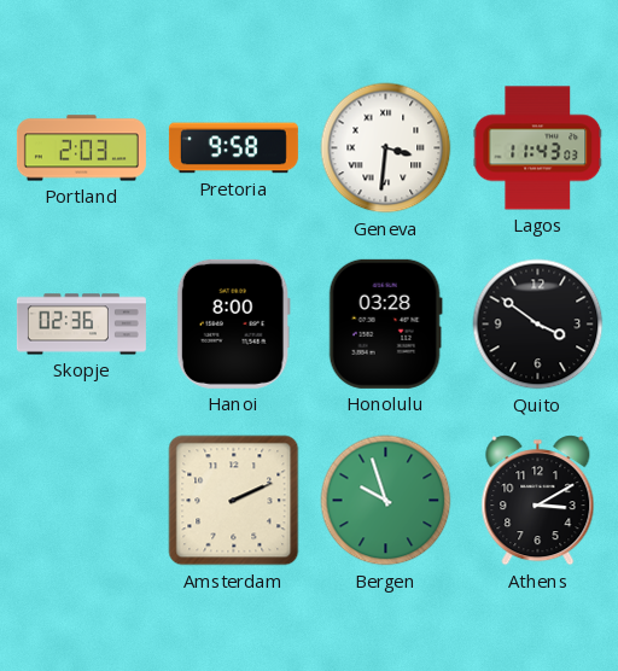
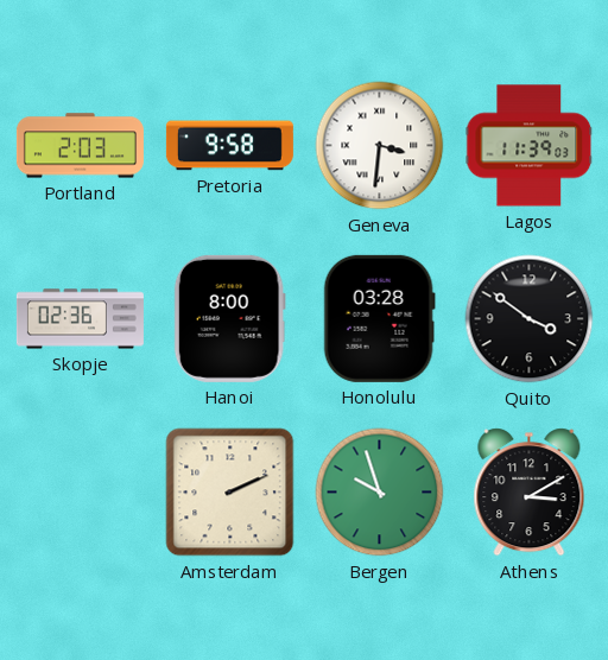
Lagos: 11:43 -> 11:39
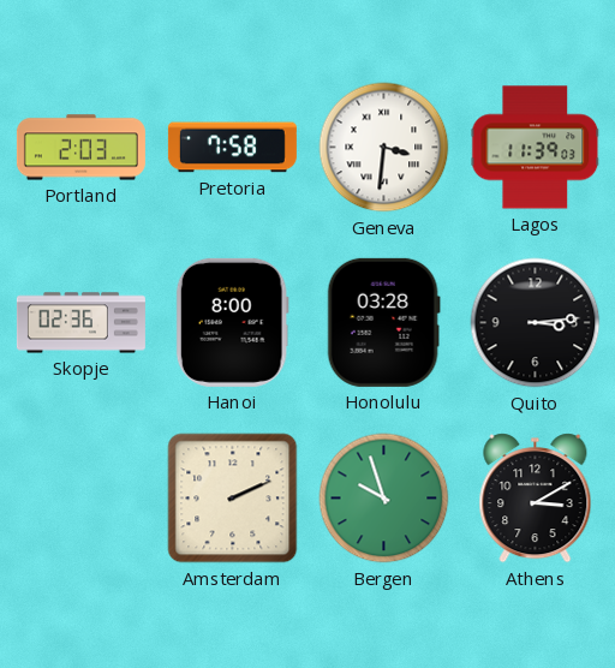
Pretoria: 9:58 -> 7:58
Quito: 3:51 -> 3:14
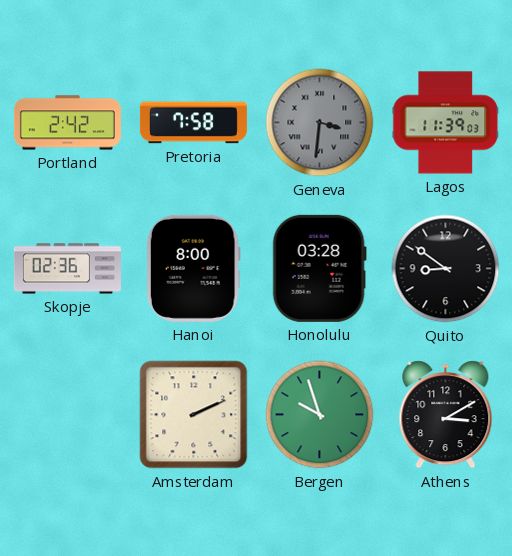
Portland: 2:03 -> 2:42
Geneva dial: white -> grey
Quito: 3:14 -> 8:51
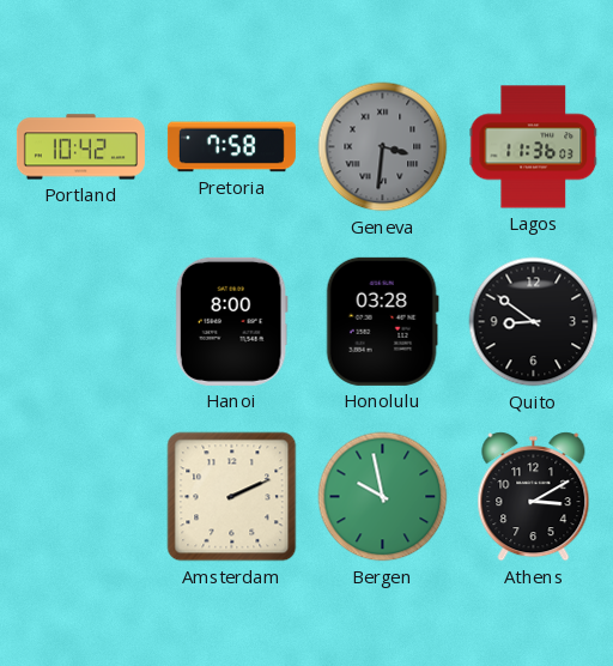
Portland: 2:42 -> 10:42
Lagos: 11:39 -> 11:36
Skopje: 02:36 -> none
Bergen: 9:57 -> 9:58
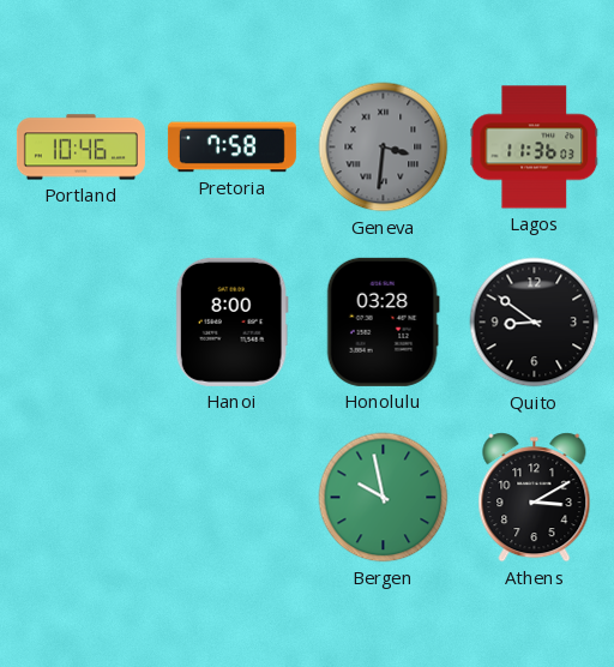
Portland: 10:42 -> 10:46
Amsterdam: 2:11 -> none
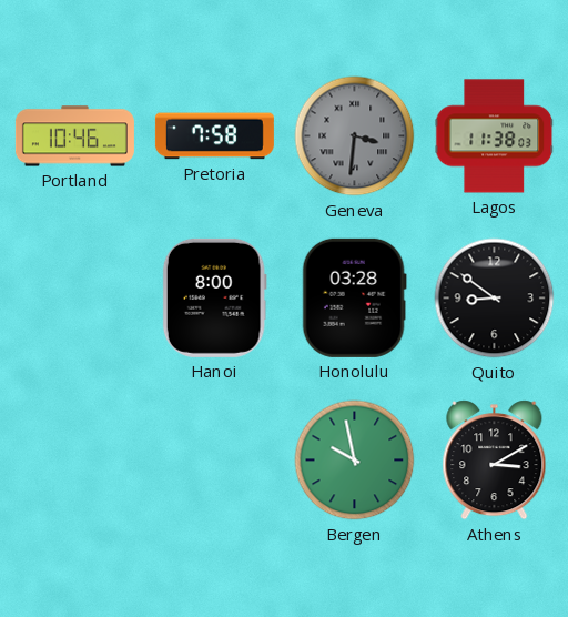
Lagos: 11:36 -> 11:38
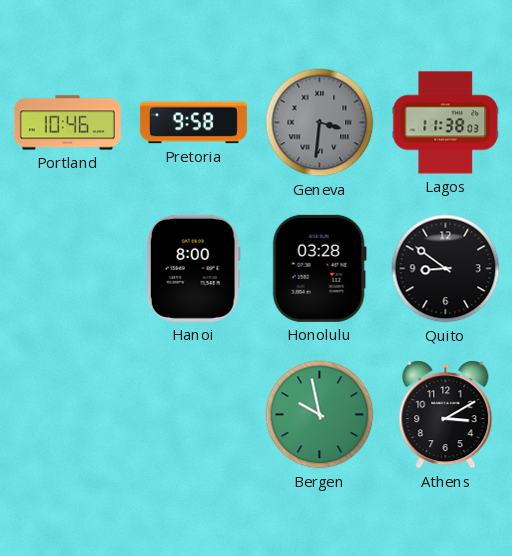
Pretoria: 7:58 -> 9:58
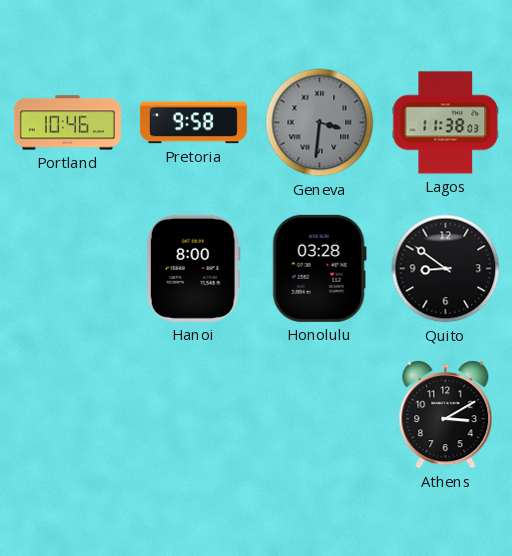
Bergen: 9:58 -> none
